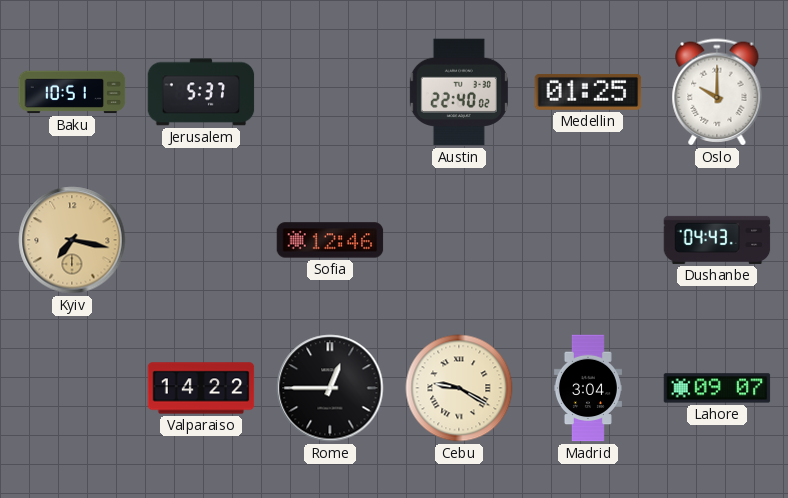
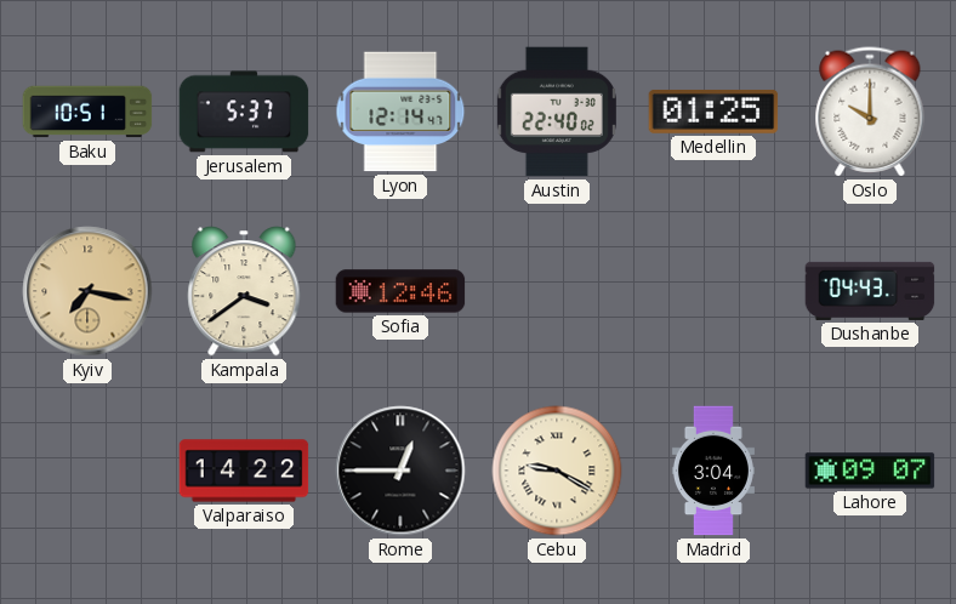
Lyon: none -> 12:14
Kampala: none -> 3:39
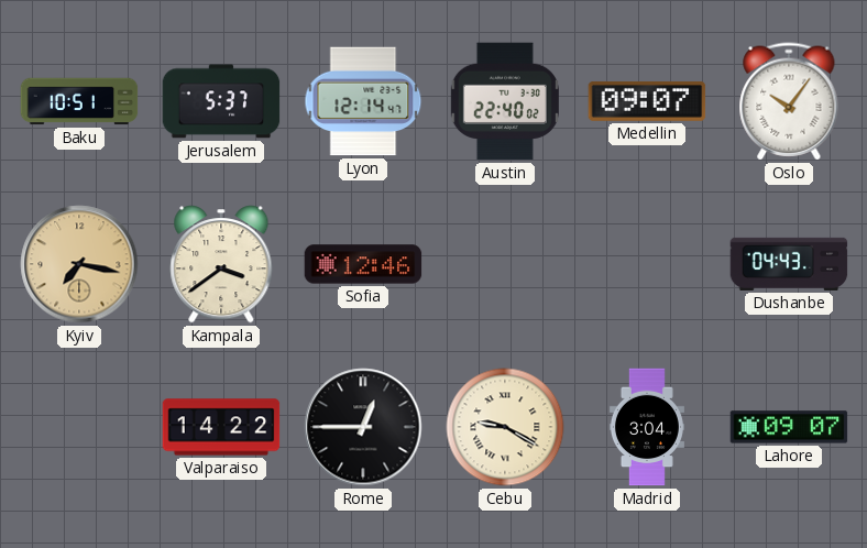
Medellin: 01:25 -> 09:07
Oslo: 10:00 -> 10:06
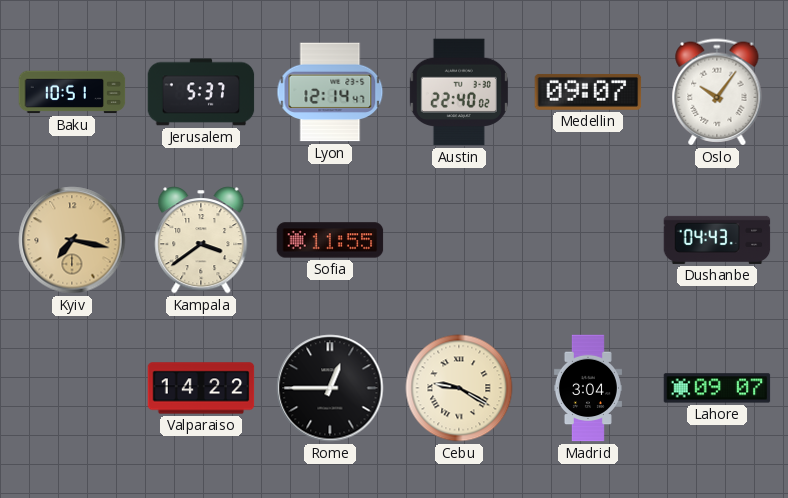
Sofia: 12:46 -> 11:55
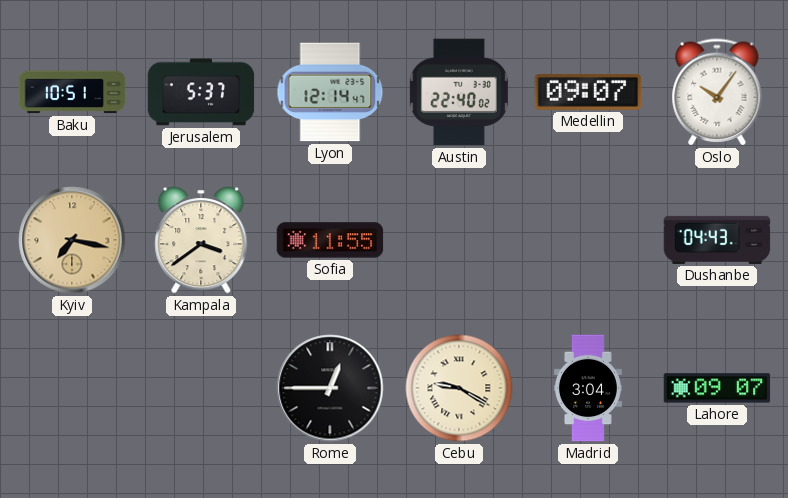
Valparaiso: 14:22 -> none
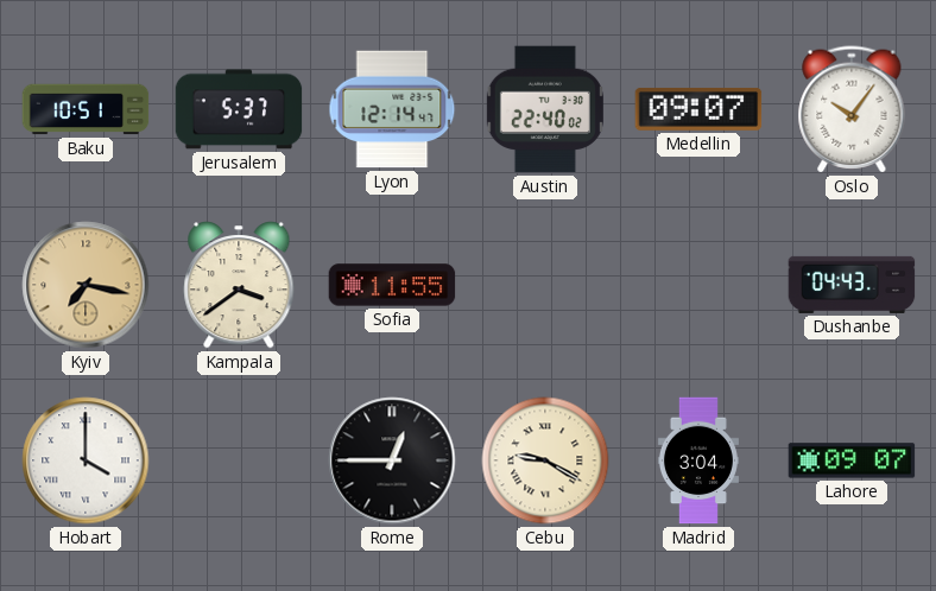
Hobart: none -> 4:00
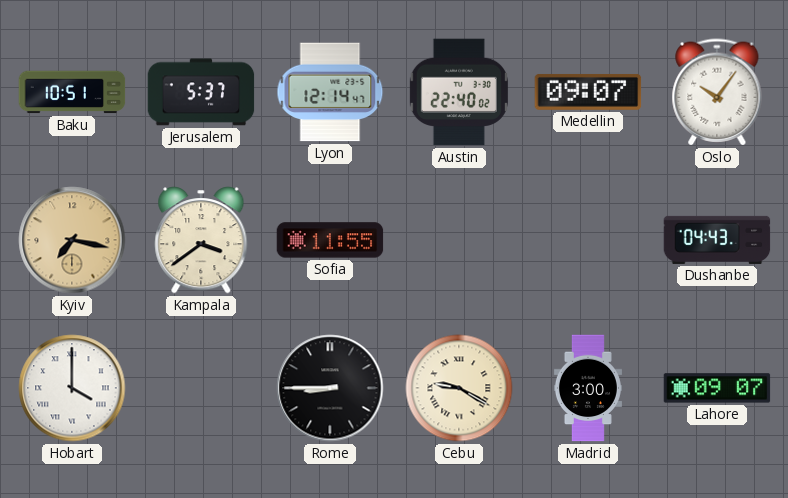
Rome: 12:45 -> 8:45
Madrid: 3:04 -> 3:00
